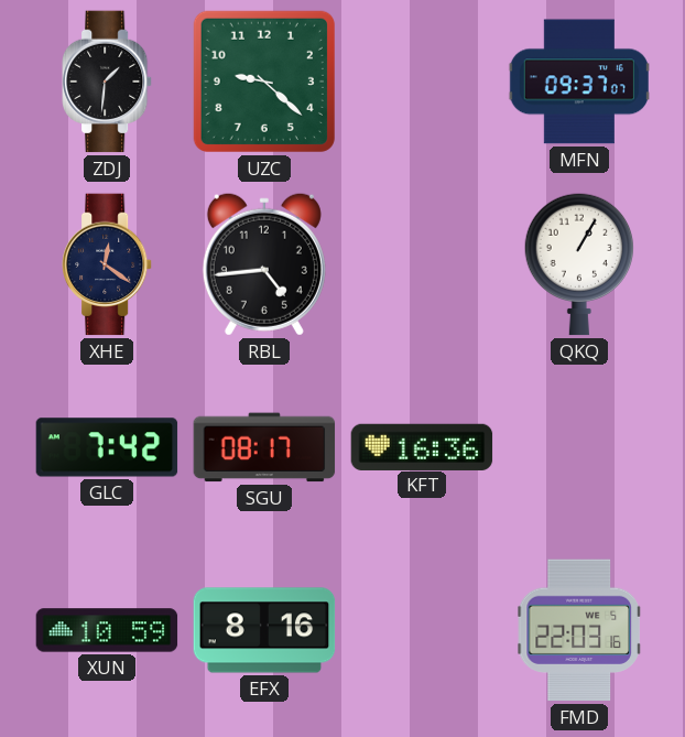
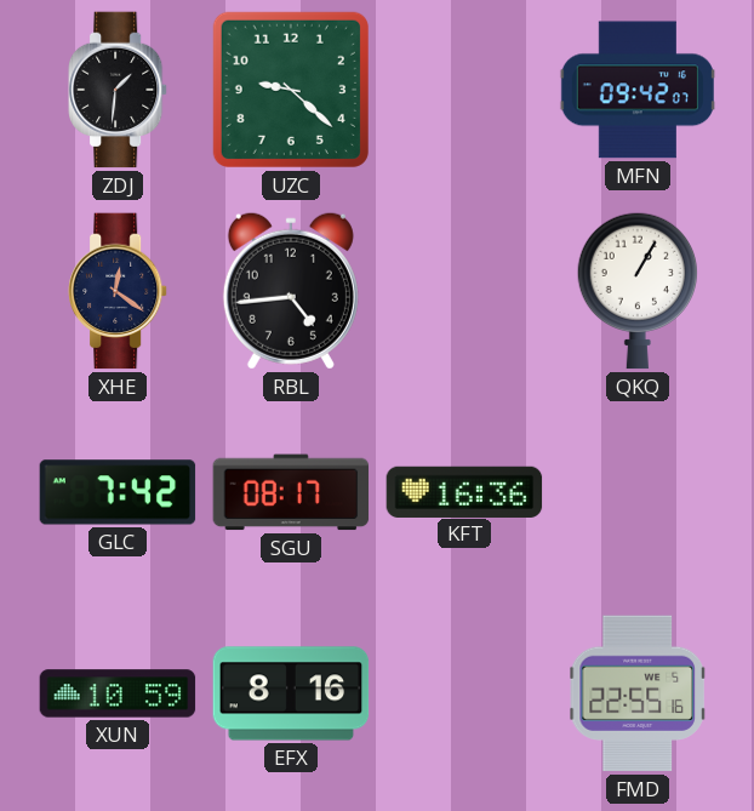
MFN: 09:37 -> 09:42
FMD: 22:03 -> 22:55
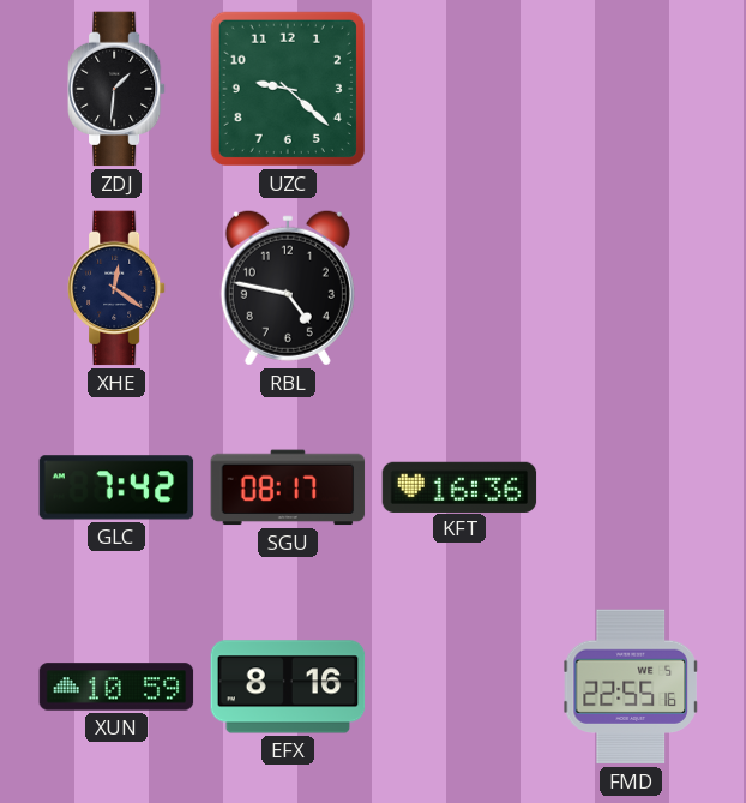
MFN: 09:42 -> none
RBL: 4:44 -> 4:47
QKQ: 1:05 -> none
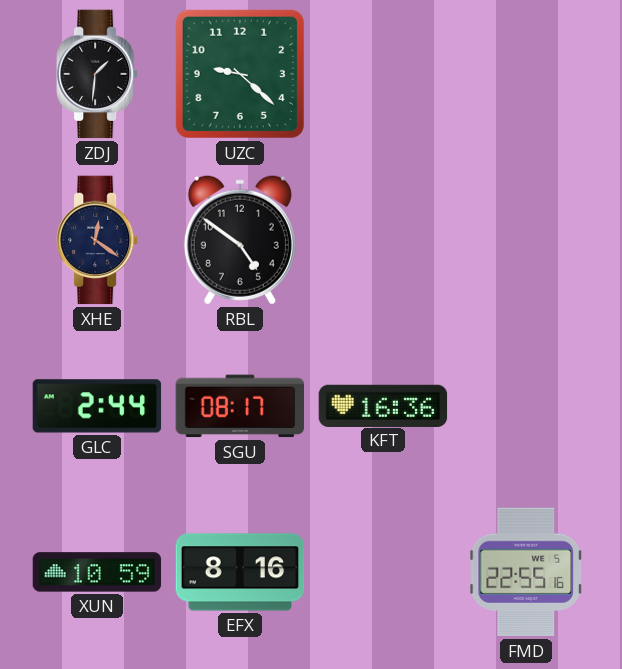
RBL: 4:47 -> 4:51
GLC: 7:42 -> 2:44
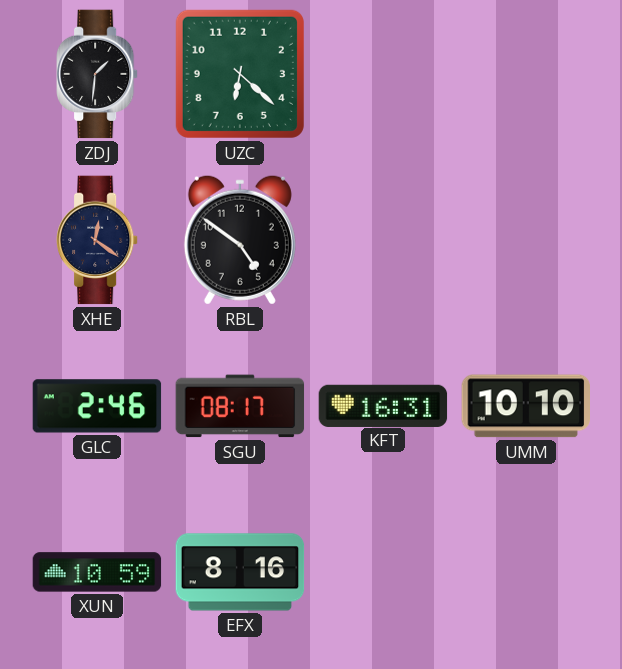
UZC: 9:22 -> 6:22
GLC: 2:44 -> 2:46
KFT: 16:36 -> 16:31
UMM: none -> 10:10
FMD: 22:55 -> none
